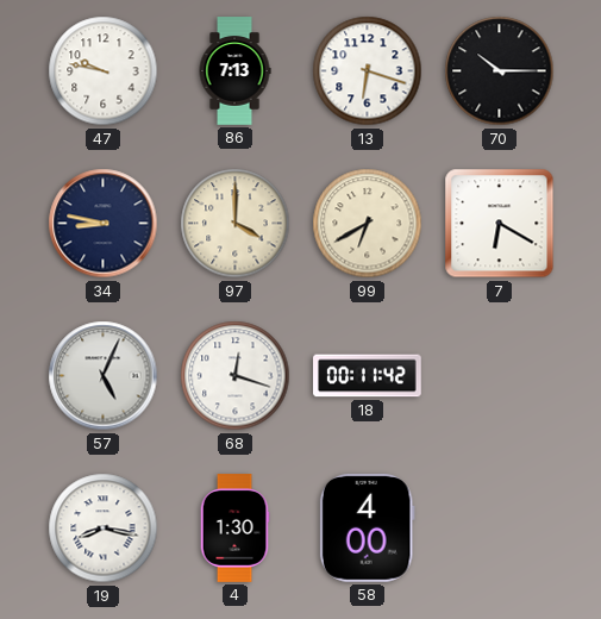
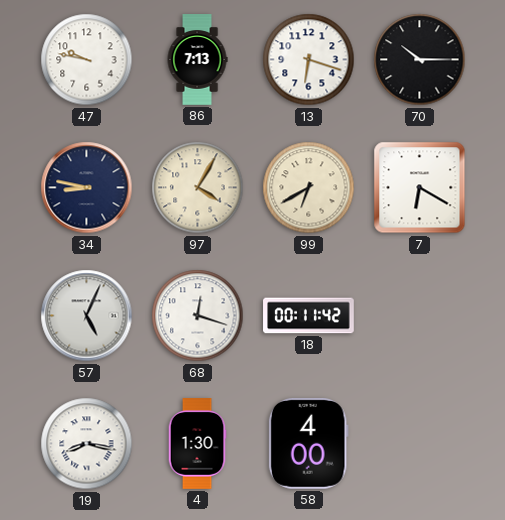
97: 4:00 -> 4:05
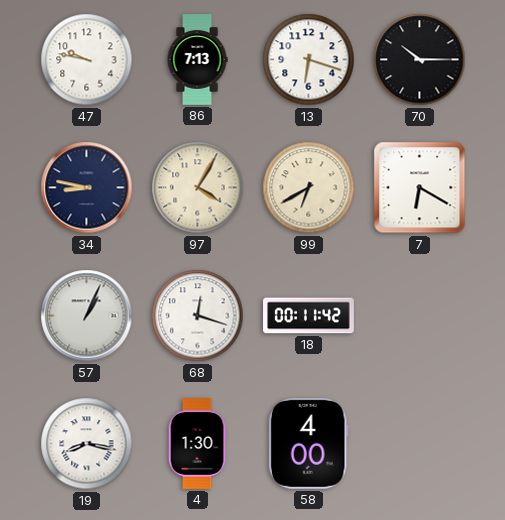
57: 5:04 -> 1:04
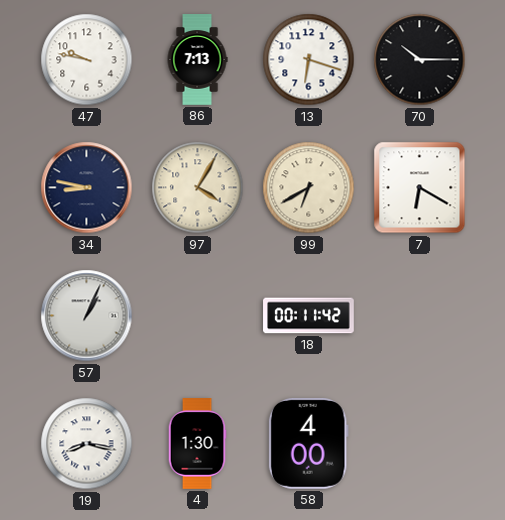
68: 12:18 -> none
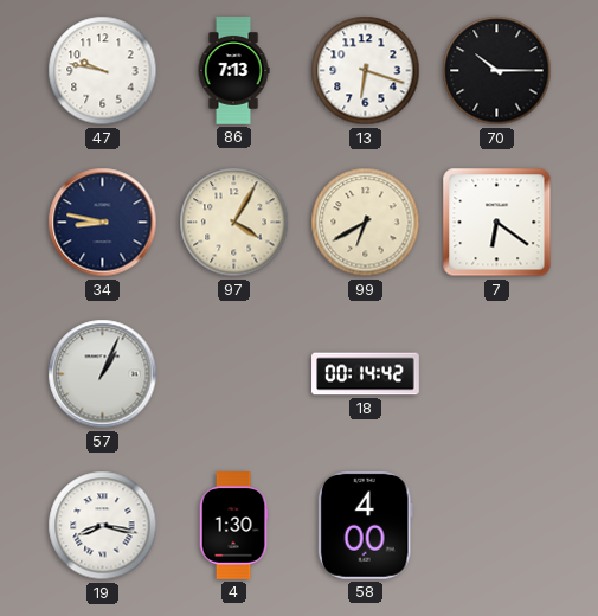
7: 6:20 -> 6:21
18: 00:11 -> 00:14
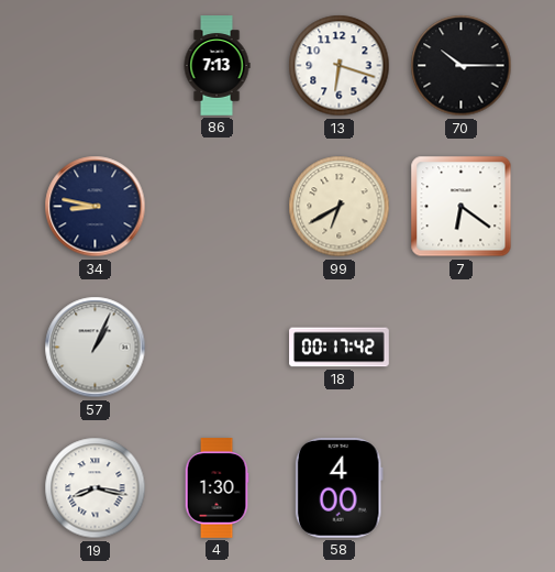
47: 9:47 -> none
97: 4:05 -> none
18: 00:14 -> 00:17
